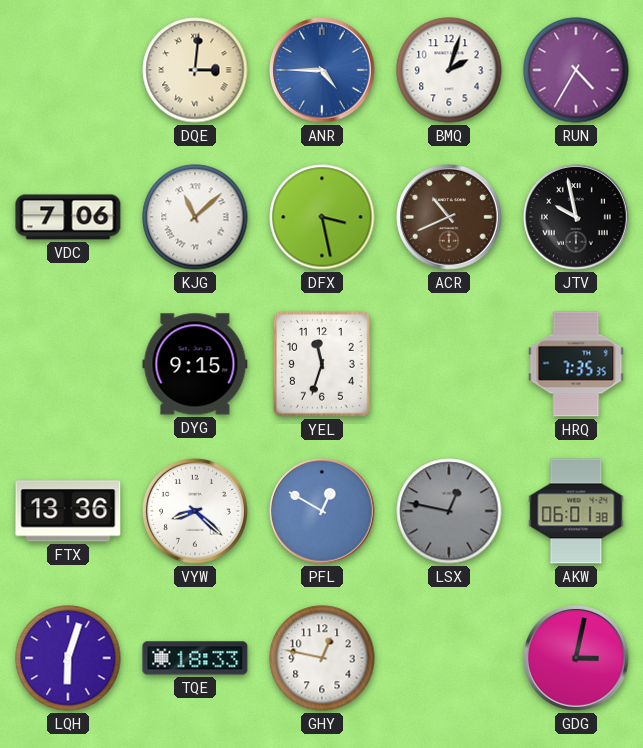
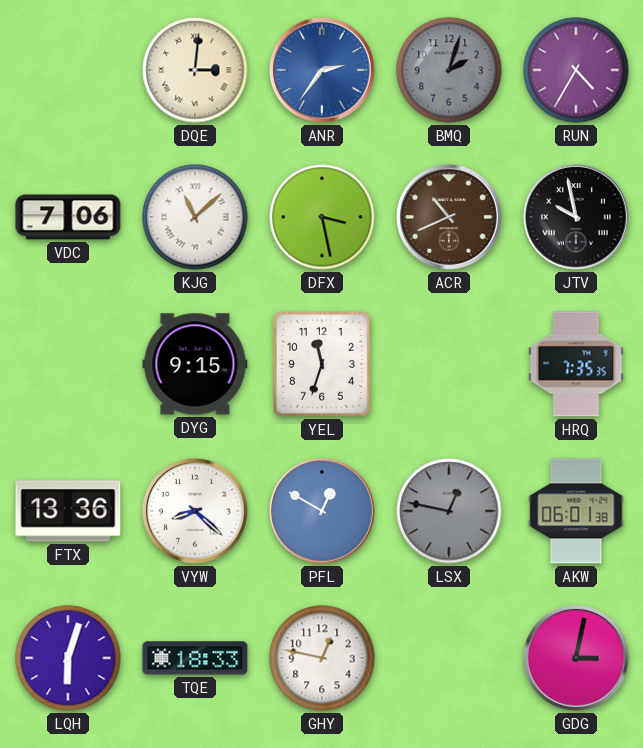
ANR: 4:45 -> 2:36
BMQ dial: white -> grey
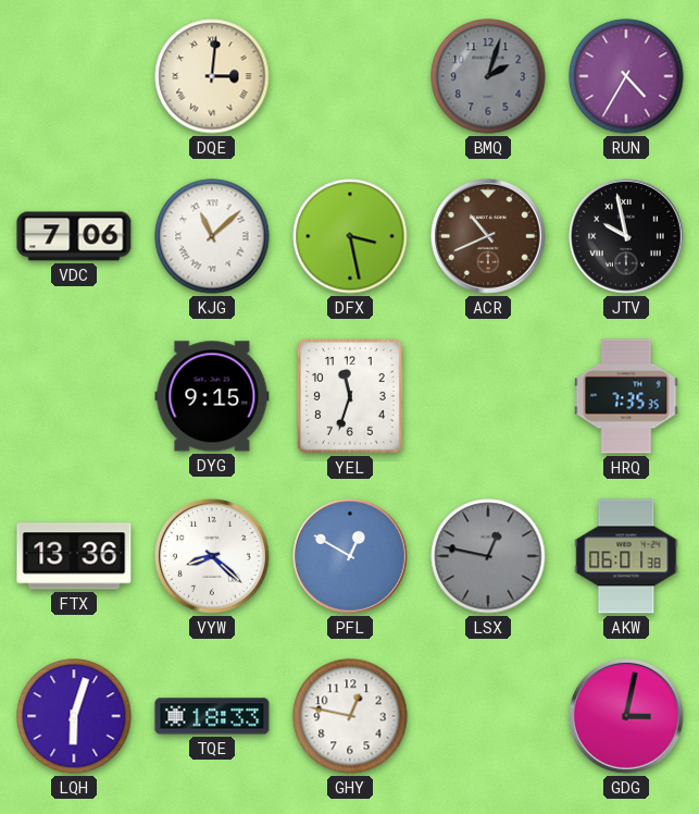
ANR: 2:36 -> none
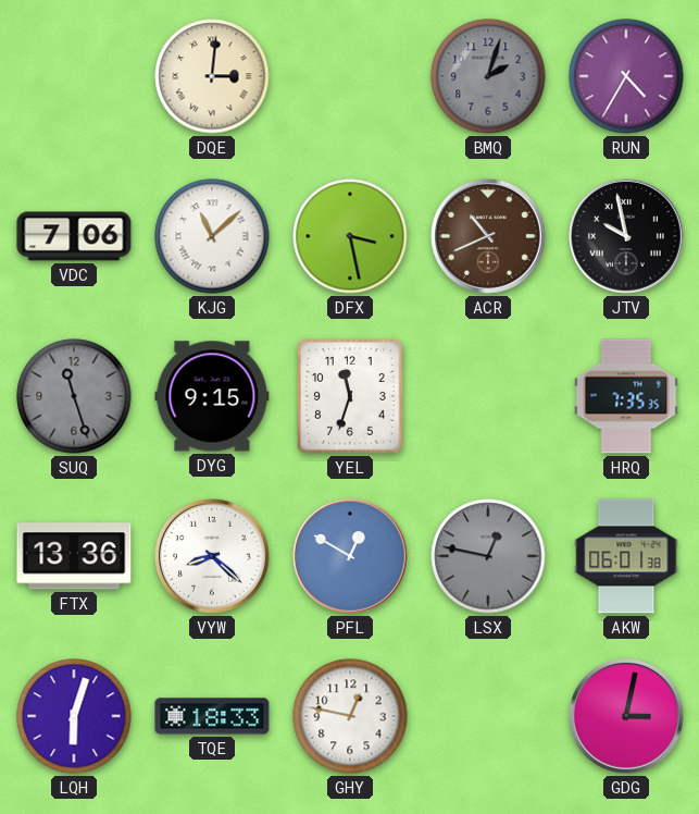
SUQ: none -> 11:27
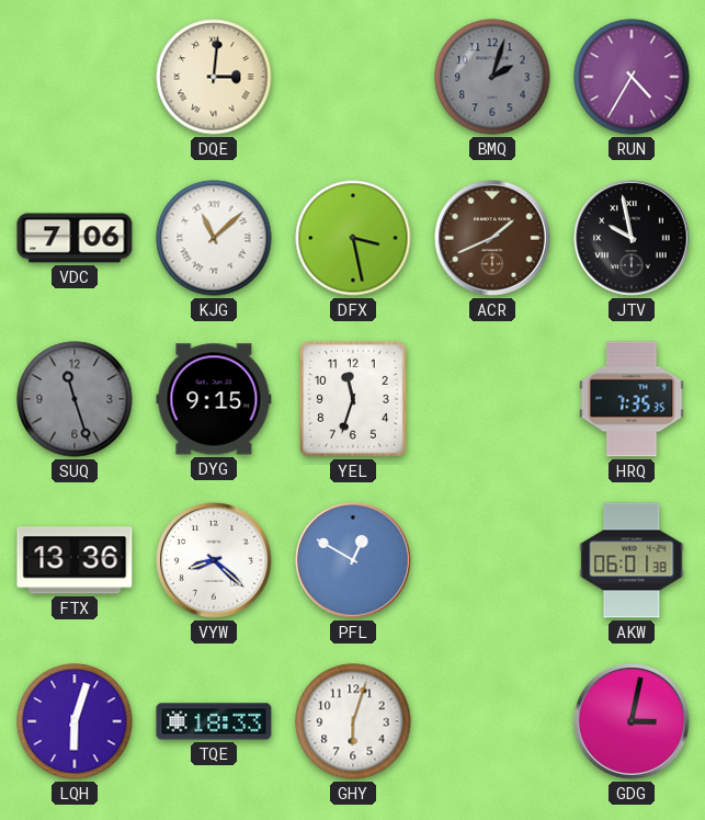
ACR: 10:41 -> 1:41
LSX: 12:47 -> none
GHY: 12:47 -> 6:03
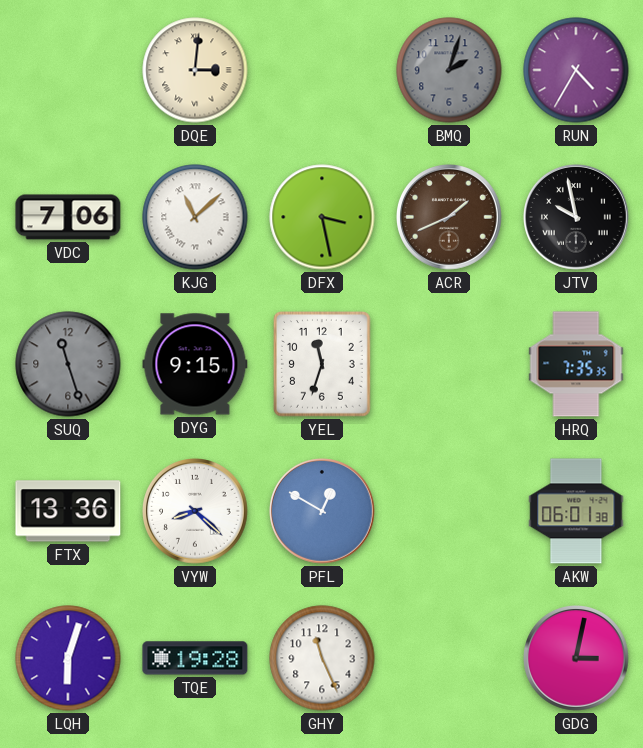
TQE: 18:33 -> 19:28
GHY: 6:03 -> 11:26
